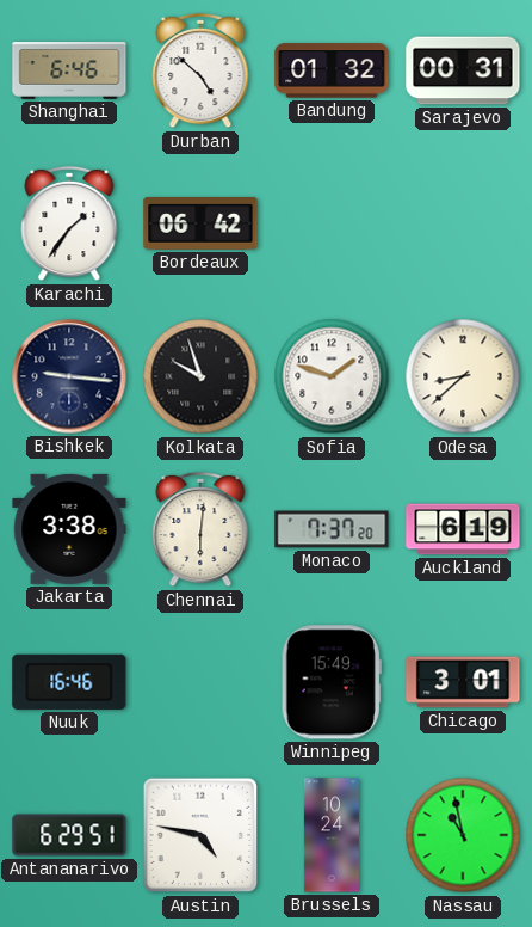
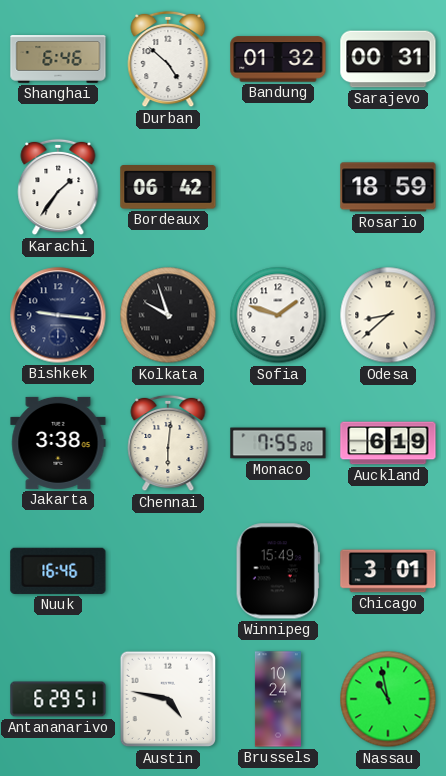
Rosario: none -> 18:59
Monaco: 7:37 -> 7:55
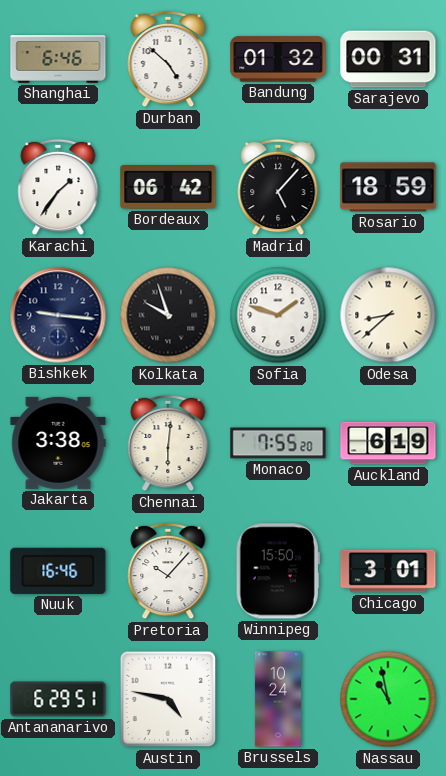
Madrid: none -> 5:07
Pretoria: none -> 10:07
Winnipeg: 15:49 -> 15:50
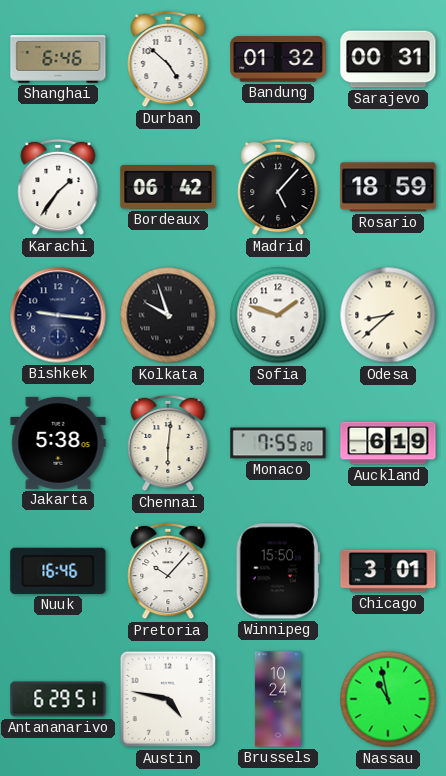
Jakarta: 3:38 -> 5:38
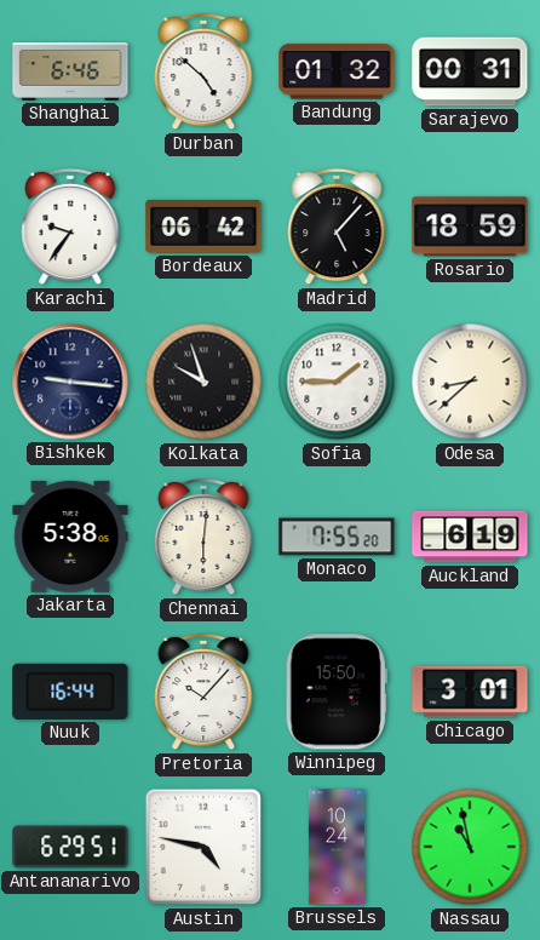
Karachi: 1:36 -> 9:36
Sofia: 1:48 -> 1:45
Nuuk: 16:46 -> 16:44
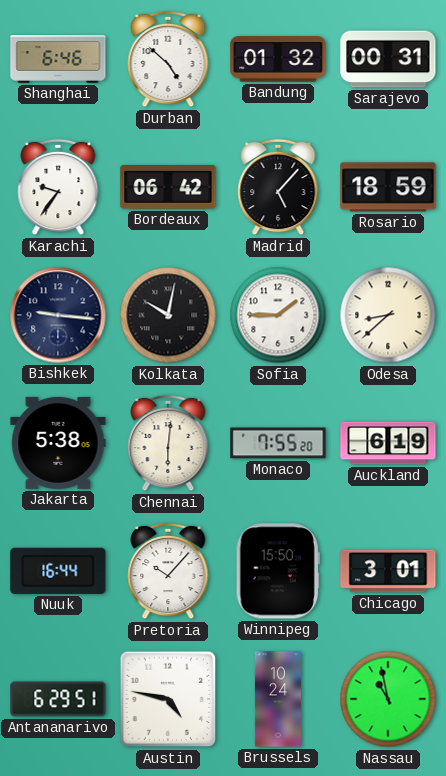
Kolkata: 9:57 -> 10:02
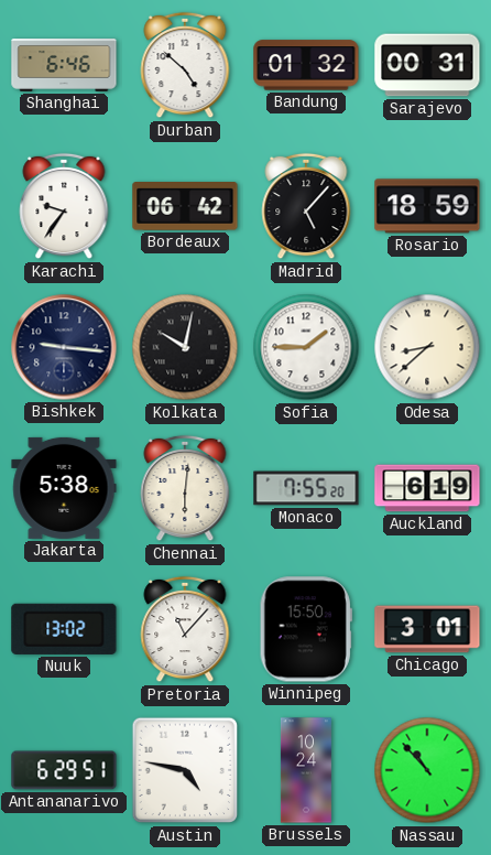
Nuuk: 16:44 -> 13:02
Pretoria: 10:07 -> 11:07
Nassau: 10:58 -> 10:53
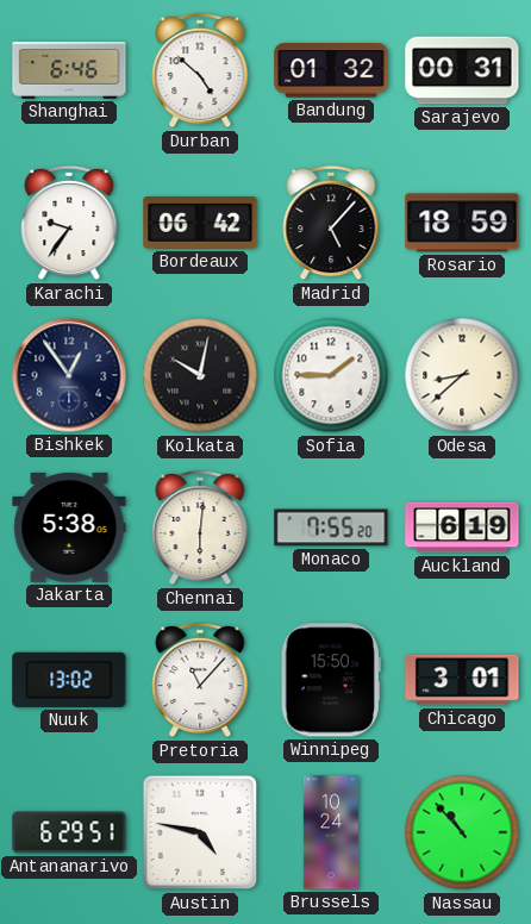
Bishkek: 9:16 -> 12:54
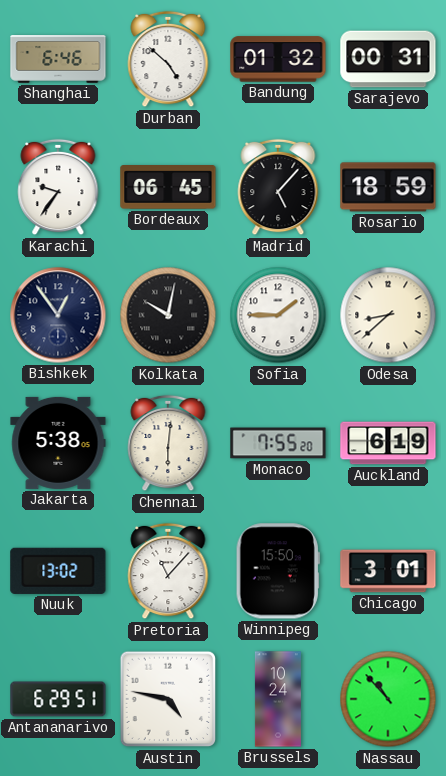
Bordeaux: 06:42 -> 06:45
